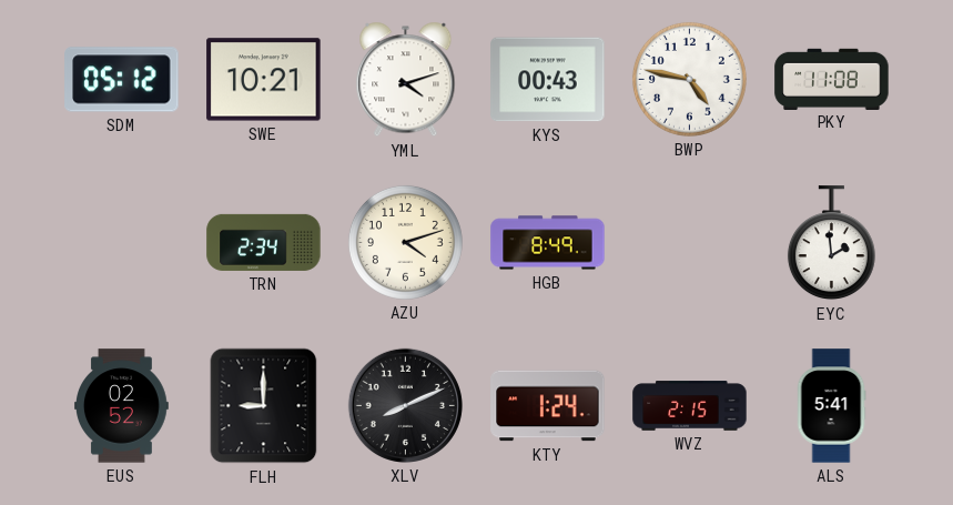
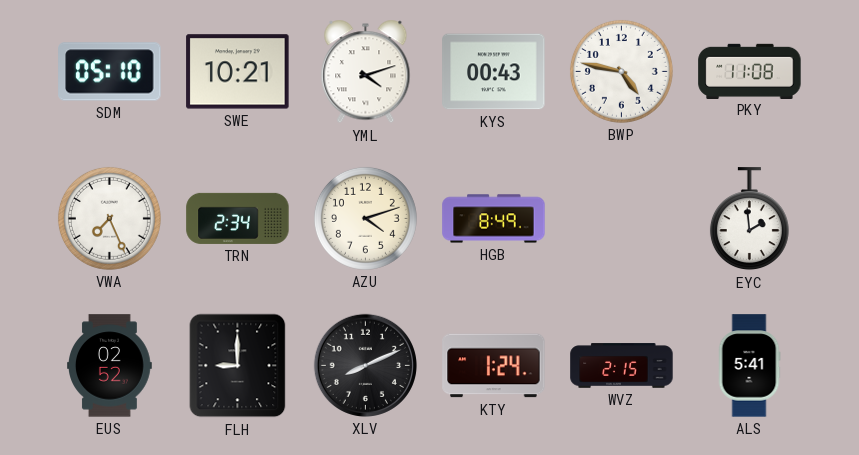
SDM: 05:12 -> 05:10
VWA: none -> 7:26
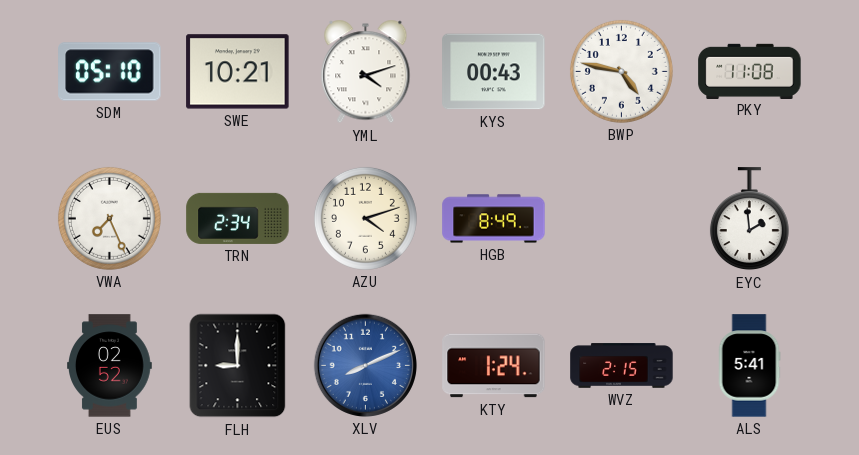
XLV dial: black -> blue
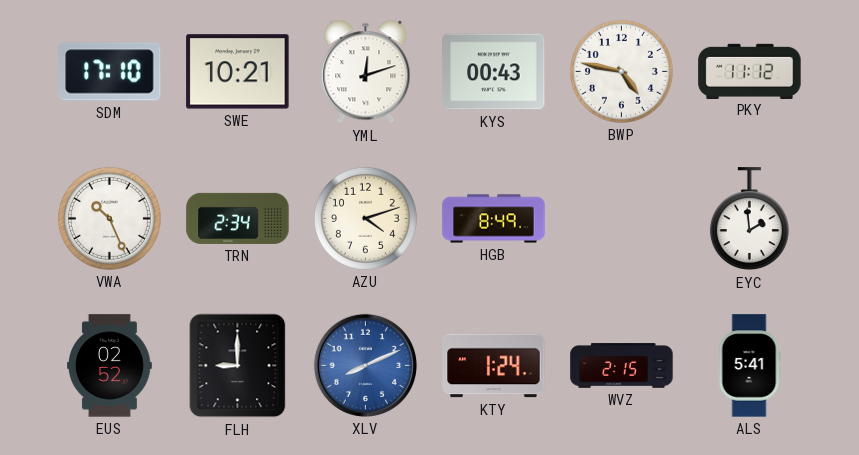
SDM: 05:10 -> 17:10
YML: 4:12 -> 12:12
PKY: 11:08 -> 11:12
VWA: 7:26 -> 10:26
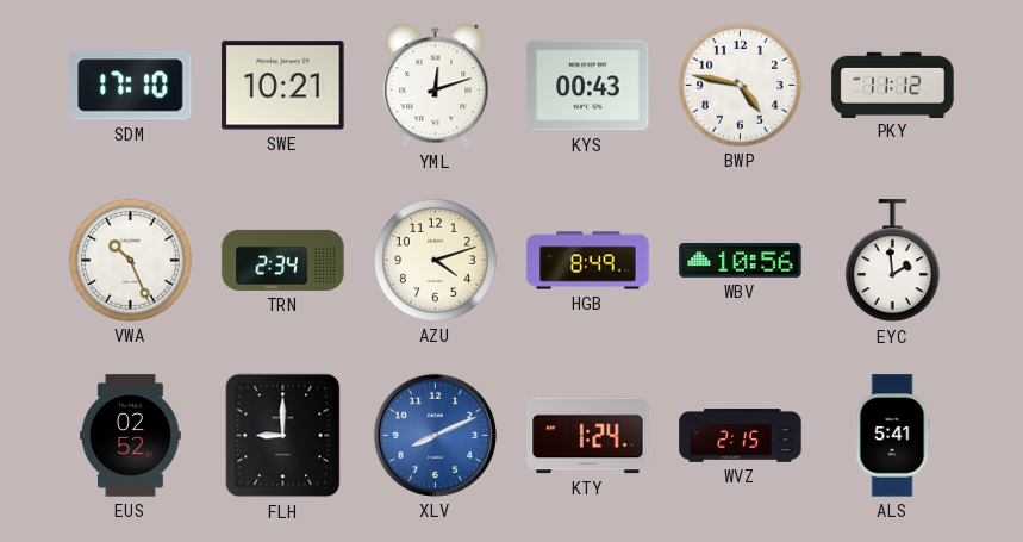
WBV: none -> 10:56
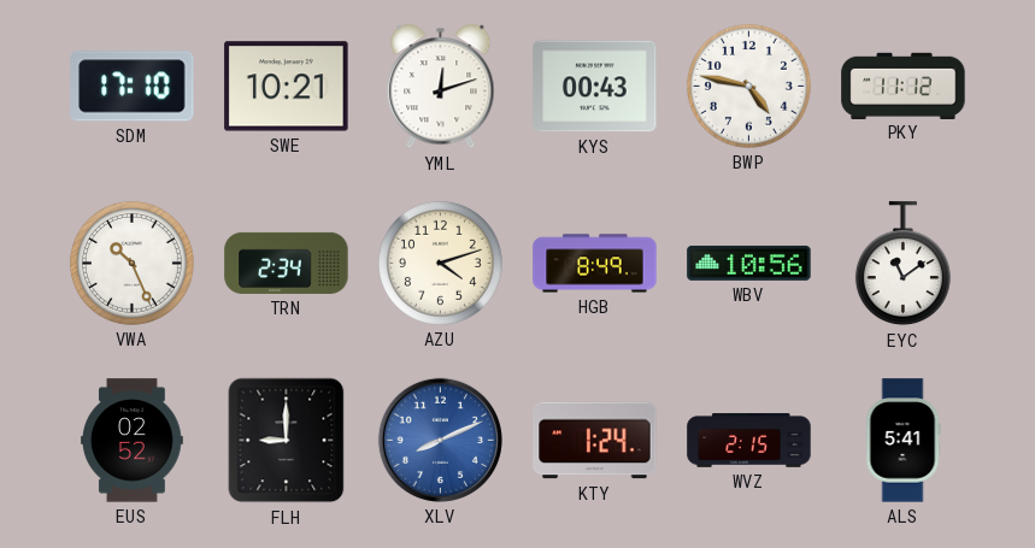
EYC: 1:59 -> 11:09
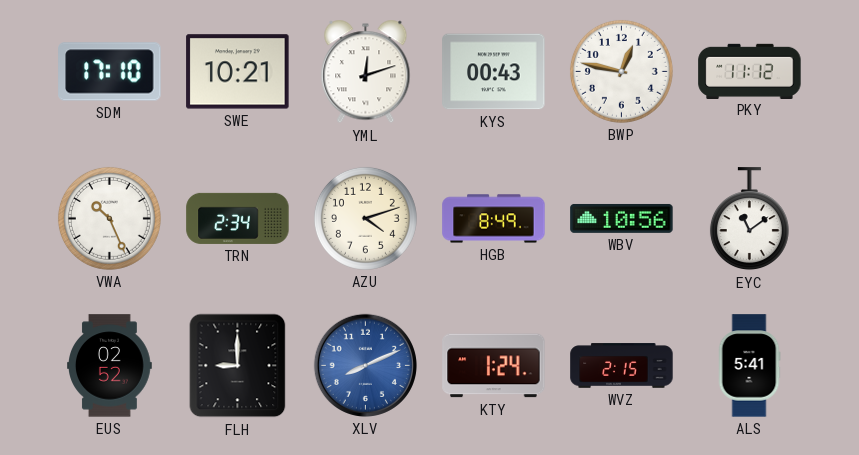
BWP: 4:47 -> 12:47
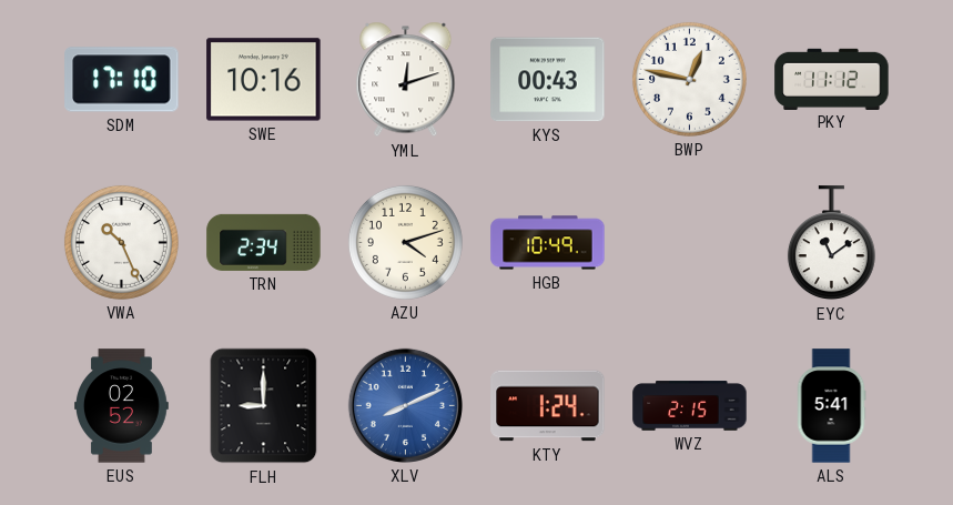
SWE: 10:21 -> 10:16
HGB: 8:49 -> 10:49
WBV: 10:56 -> none
